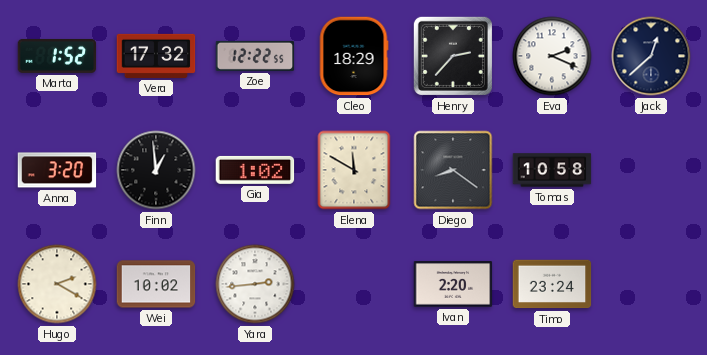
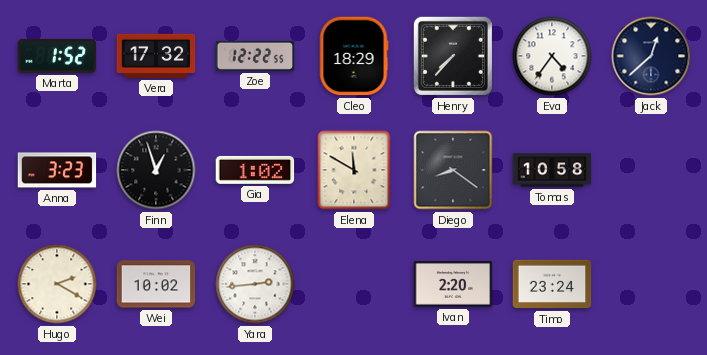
Henry: 2:37 -> 7:37
Eva: 2:19 -> 4:36
Anna: 3:20 -> 3:23
Finn: 12:59 -> 12:57
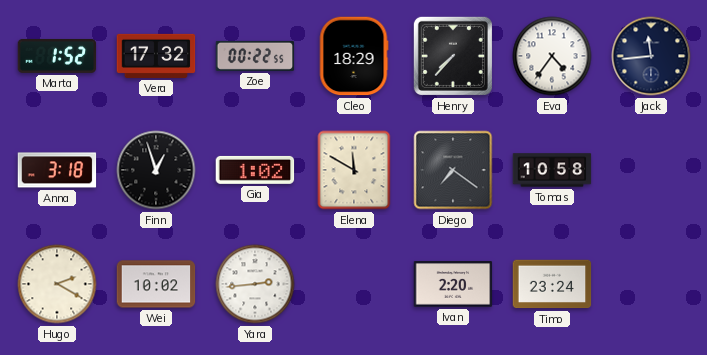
Zoe: 12:22 -> 00:22
Jack: 12:38 -> 11:44
Anna: 3:23 -> 3:18
Diego: 8:21 -> 7:21
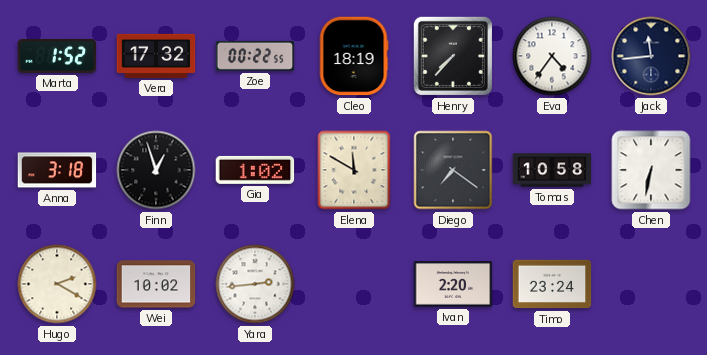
Cleo: 18:29 -> 18:19
Chen: none -> 6:32
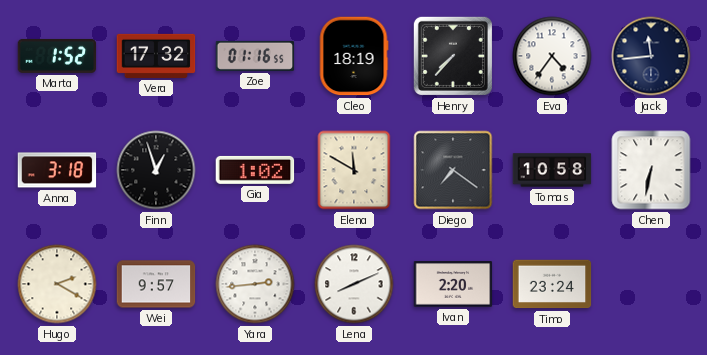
Zoe: 00:22 -> 01:16
Wei: 10:02 -> 9:57
Lena: none -> 8:11
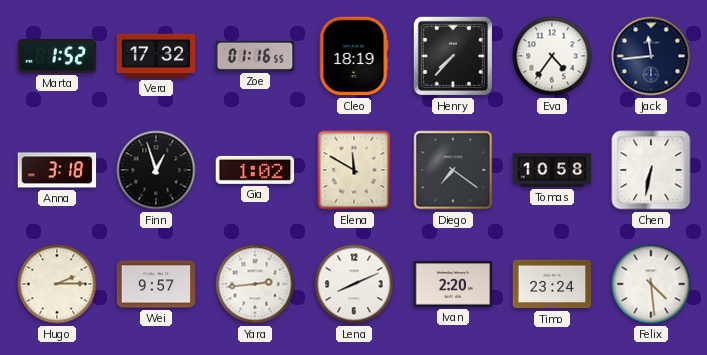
Hugo: 2:20 -> 2:15
Felix: none -> 4:29
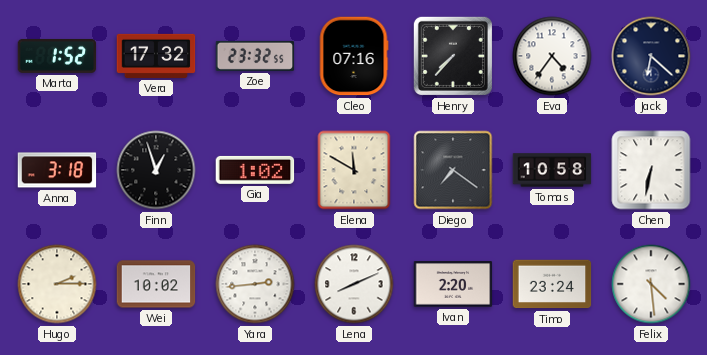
Zoe: 01:16 -> 23:32
Cleo: 18:19 -> 07:16
Jack: 11:44 -> 6:22
Wei: 9:57 -> 10:02
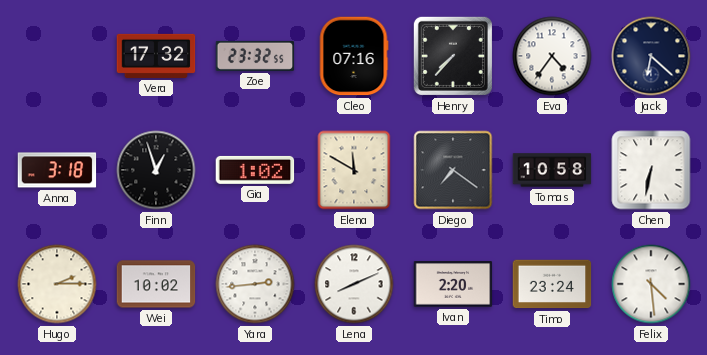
Marta: 1:52 -> none
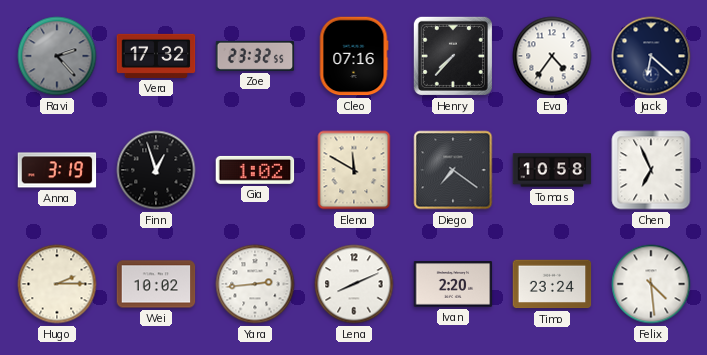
Ravi: none -> 2:23
Anna: 3:18 -> 3:19
Chen: 6:32 -> 6:56
